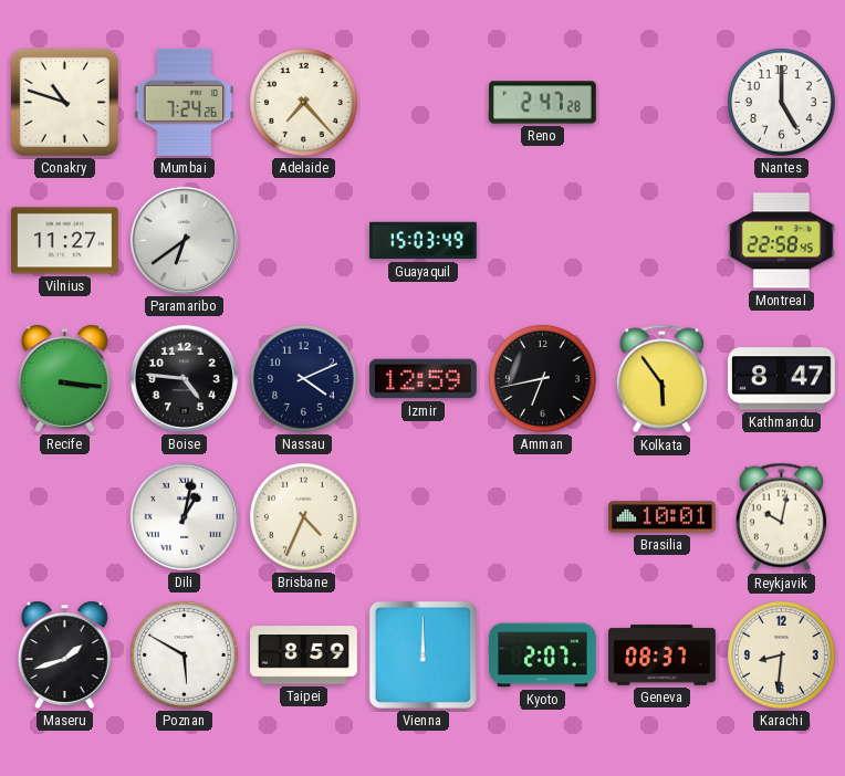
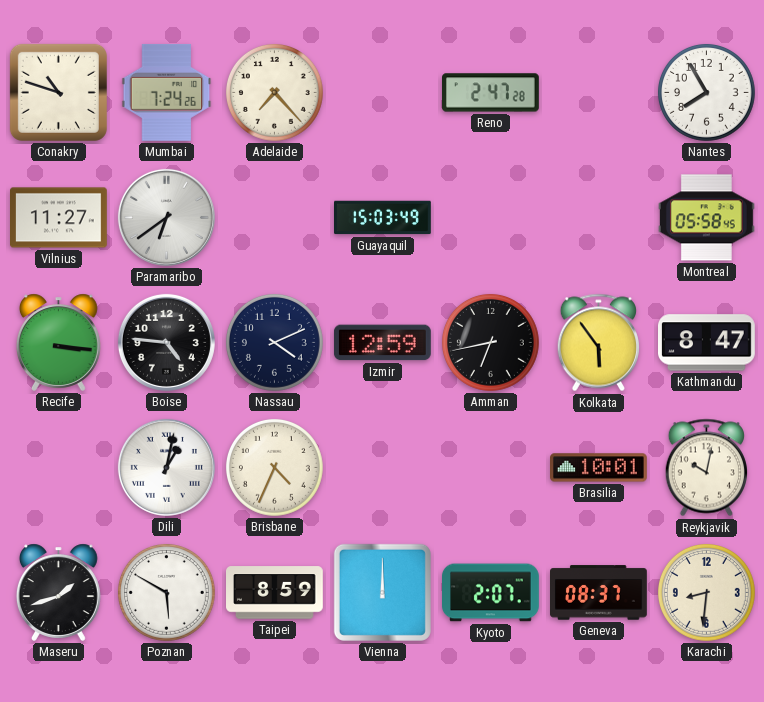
Nantes: 5:00 -> 7:55
Montreal: 22:58 -> 05:58
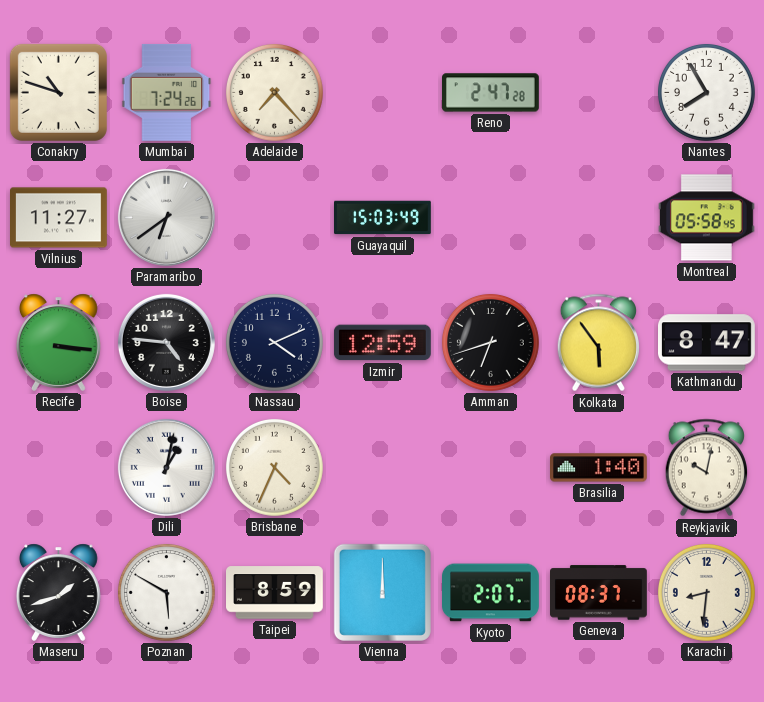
Amman: 6:43 -> 6:42
Brasilia: 10:01 -> 1:40
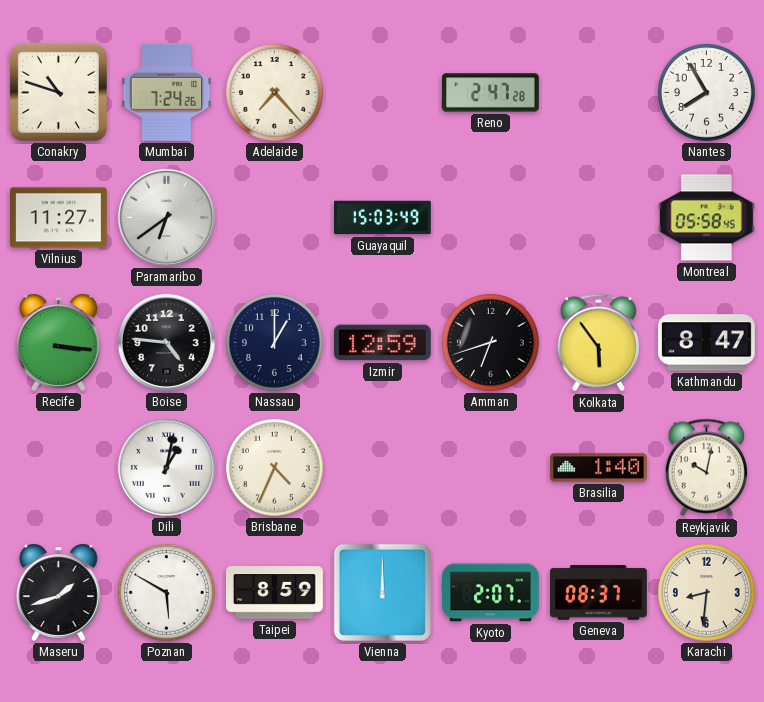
Nassau: 4:11 -> 1:00
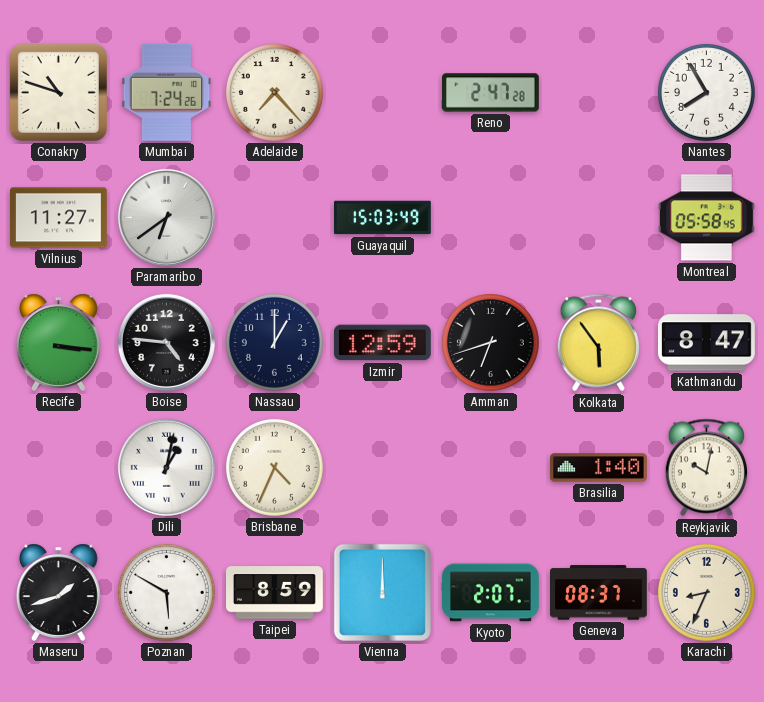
Karachi: 8:31 -> 8:34
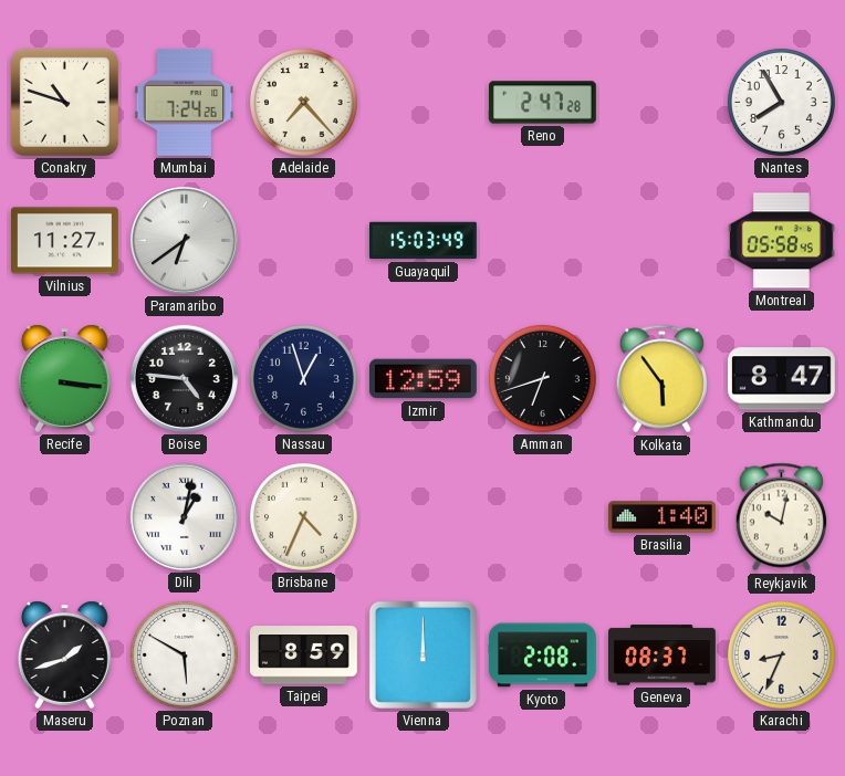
Nassau: 1:00 -> 12:57
Kyoto: 2:07 -> 2:08
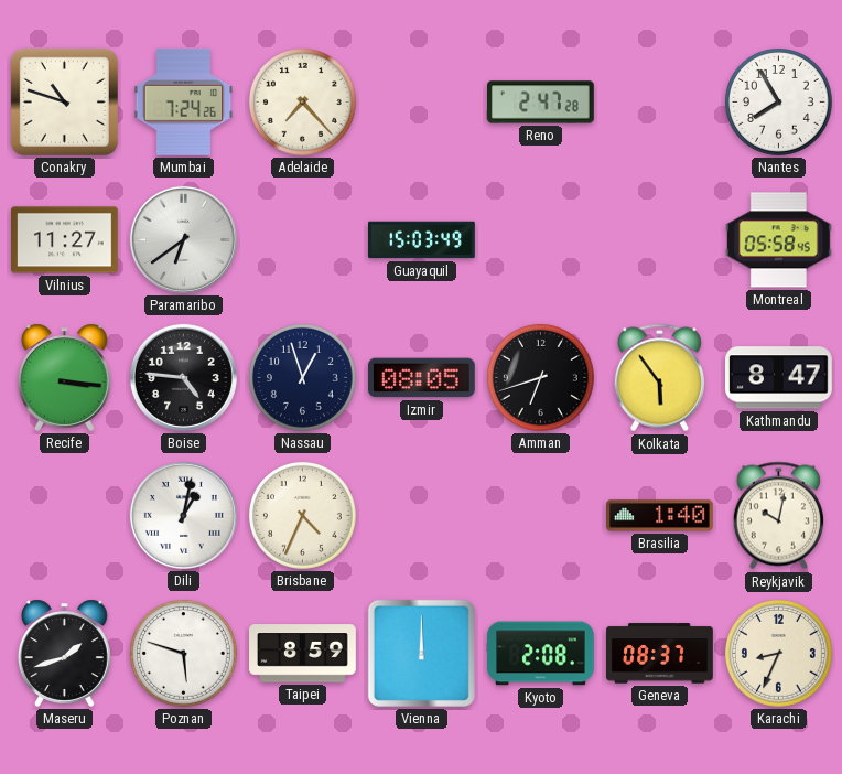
Izmir: 12:59 -> 08:05
Poznan: 5:50 -> 5:48
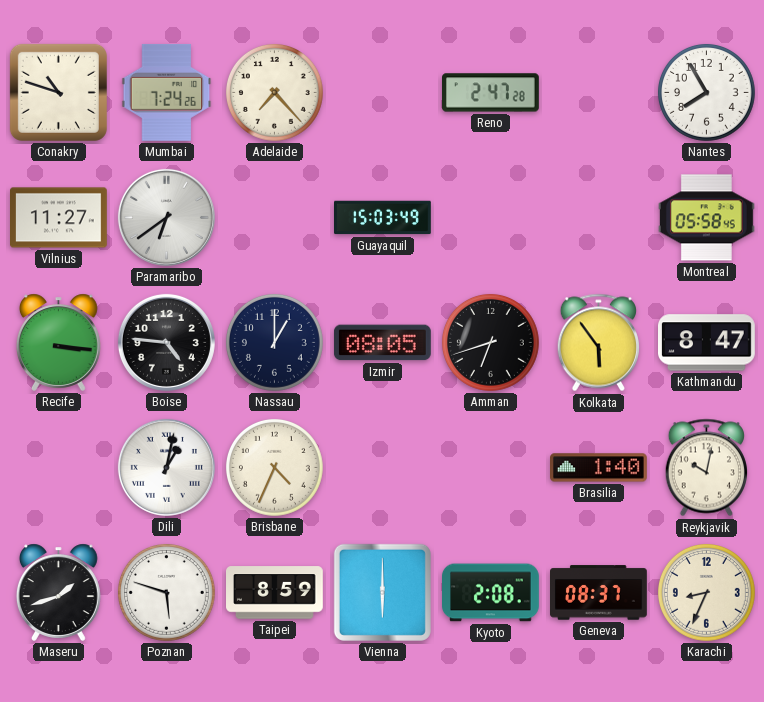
Nassau: 12:57 -> 1:00
Vienna: 12:00 -> 6:00
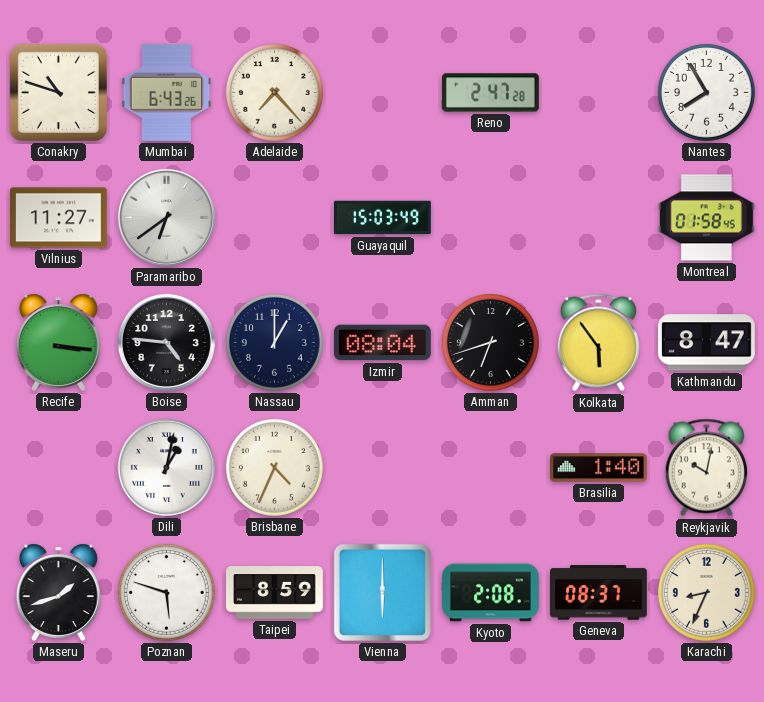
Mumbai: 7:24 -> 6:43
Montreal: 05:58 -> 01:58
Izmir: 08:05 -> 08:04
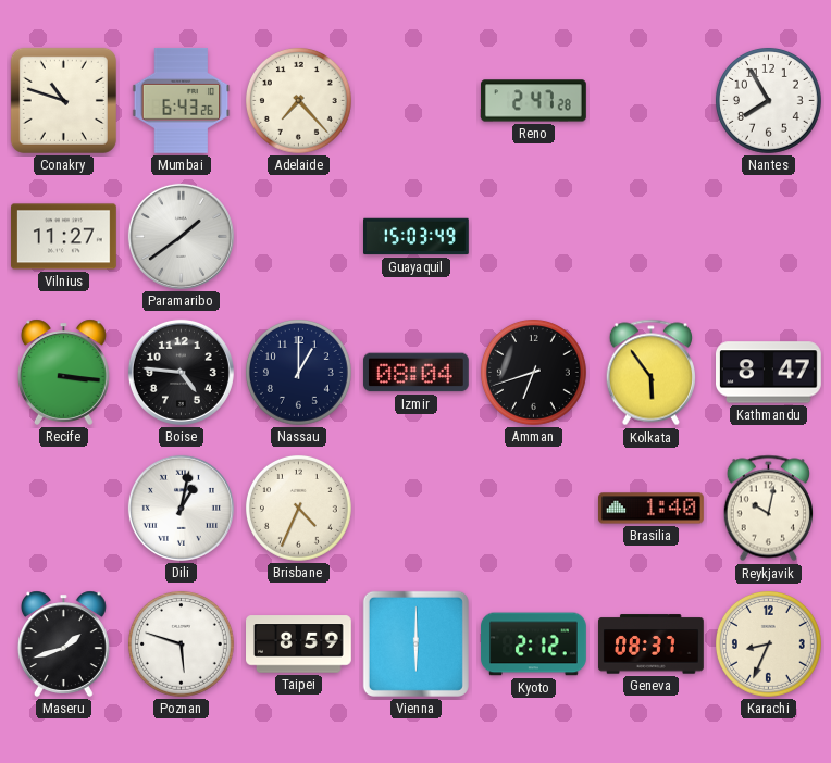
Paramaribo: 6:39 -> 1:39
Montreal: 01:58 -> none
Kyoto: 2:08 -> 2:12
